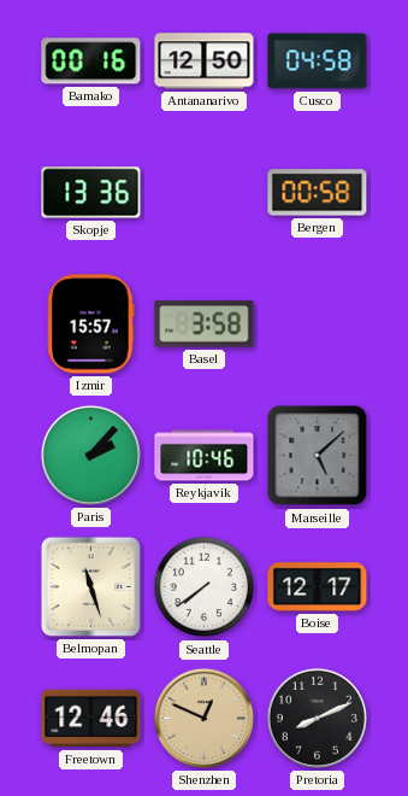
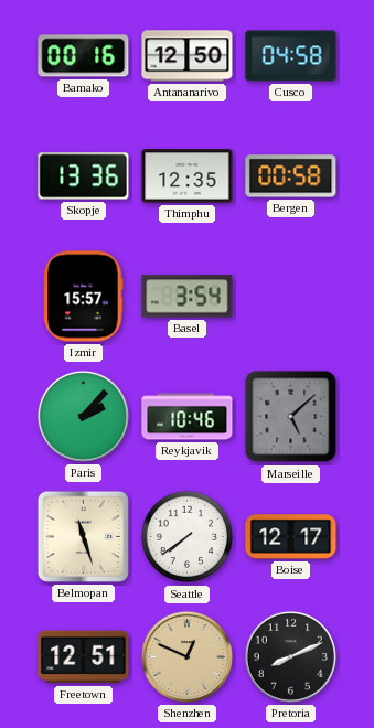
Thimphu: none -> 12:35
Basel: 3:58 -> 3:54
Freetown: 12:46 -> 12:51
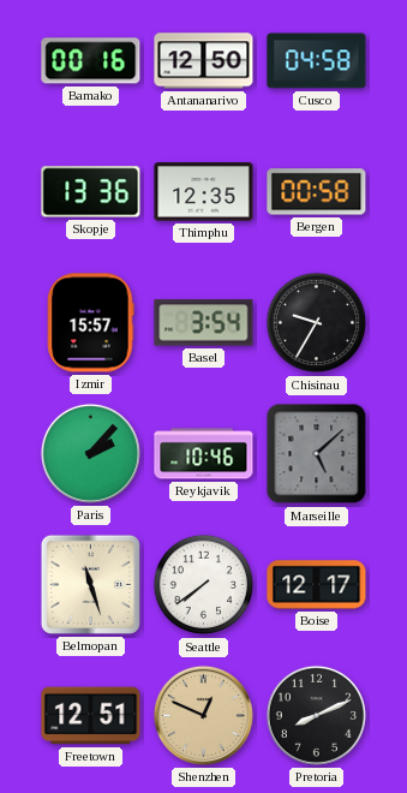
Chisinau: none -> 9:35
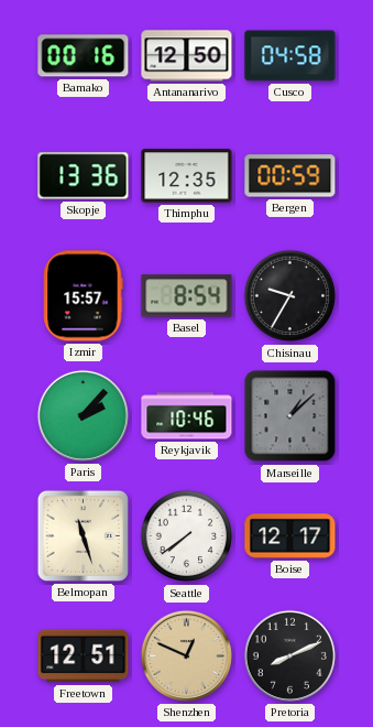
Bergen: 00:58 -> 00:59
Basel: 3:54 -> 8:54
Marseille: 5:08 -> 1:08
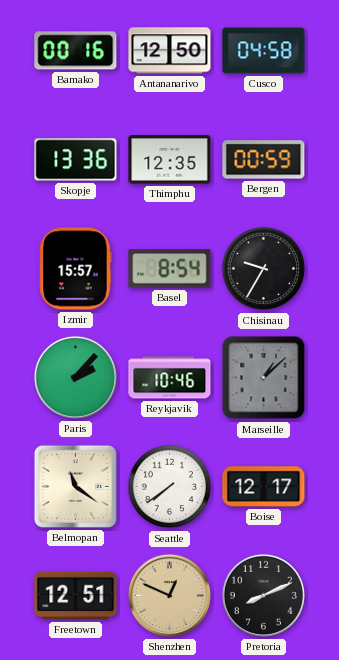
Belmopan: 11:27 -> 11:21
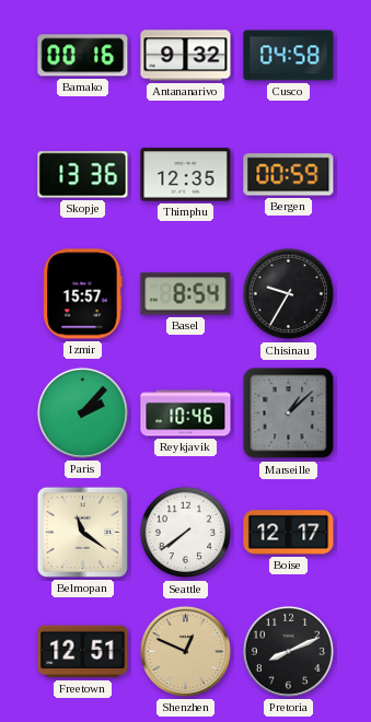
Antananarivo: 12:50 -> 9:32
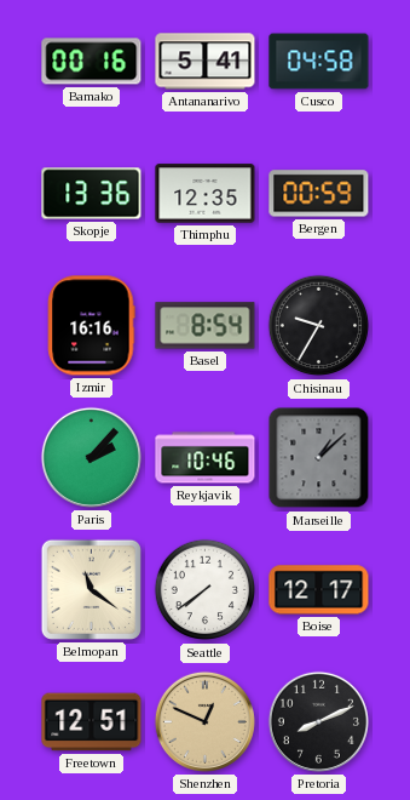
Antananarivo: 9:32 -> 5:41
Izmir: 15:57 -> 16:16
